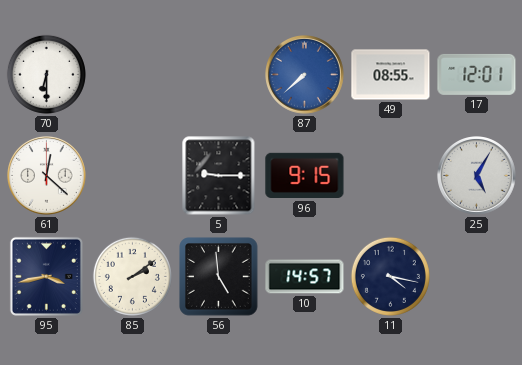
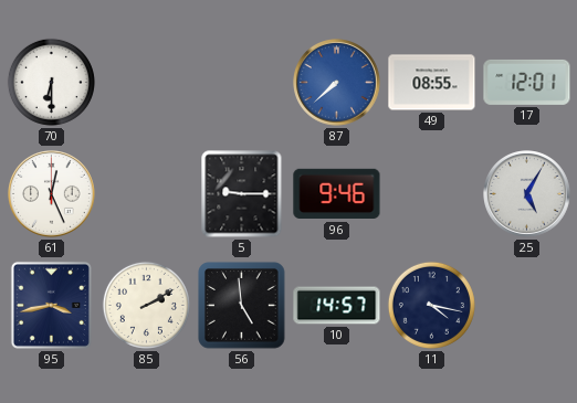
61: 12:22 -> 12:26
96: 9:15 -> 9:46
85: 2:09 -> 2:10
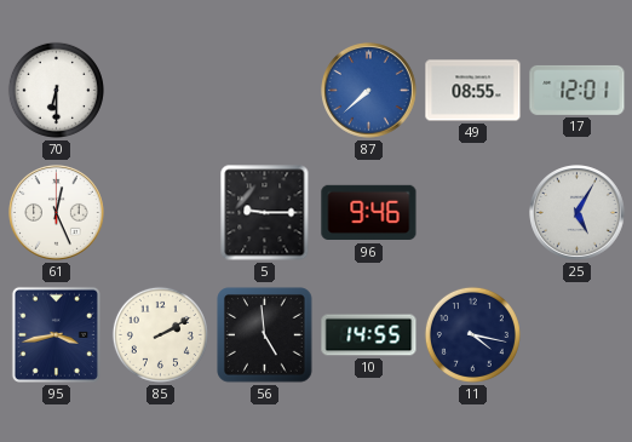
10: 14:57 -> 14:55
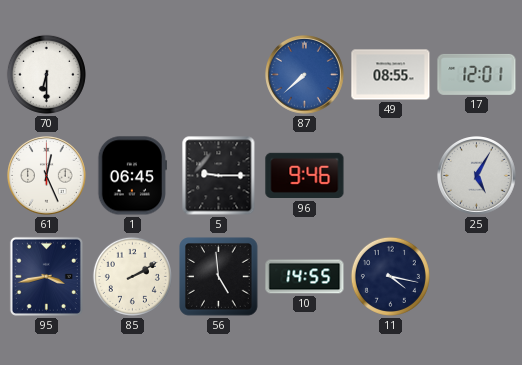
1: none -> 06:45
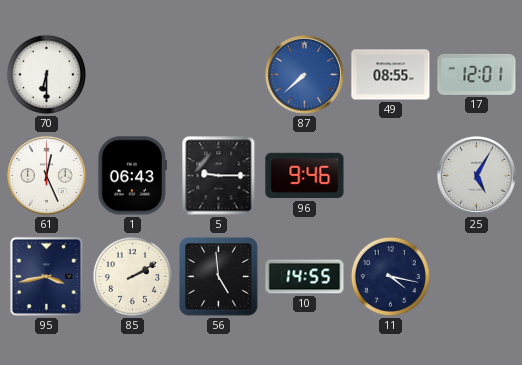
1: 06:45 -> 06:43
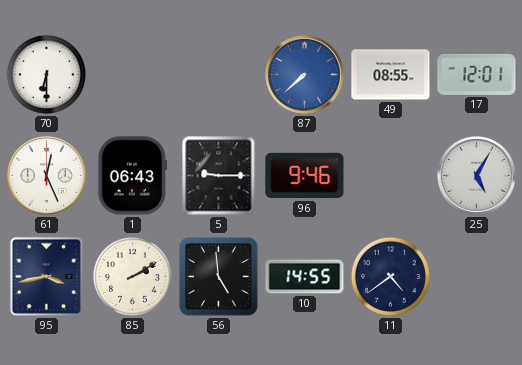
11: 4:17 -> 4:39
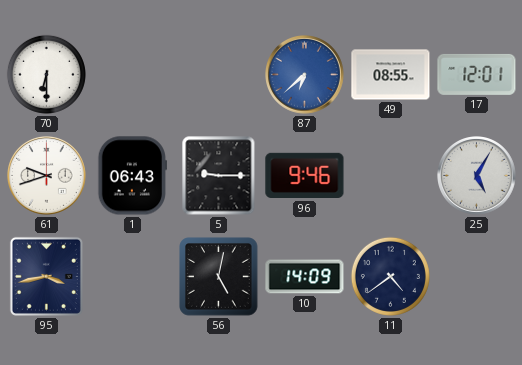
87: 7:38 -> 6:38
61: 12:26 -> 9:42
85: 2:10 -> none
56: 4:59 -> 5:02
10: 14:55 -> 14:09
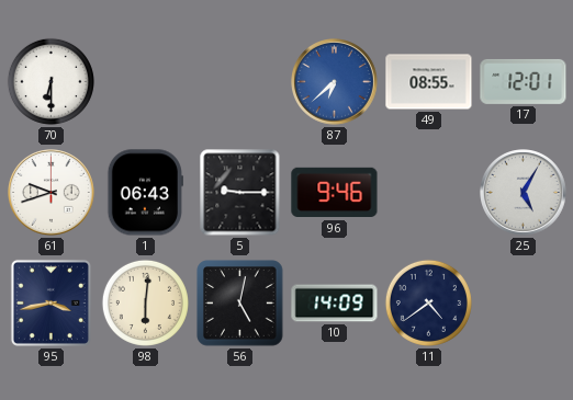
98: none -> 6:01
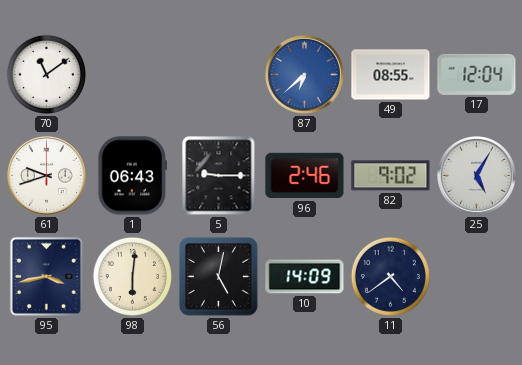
70: 6:30 -> 11:09
17: 12:01 -> 12:04
96: 9:46 -> 2:46
82: none -> 9:02
